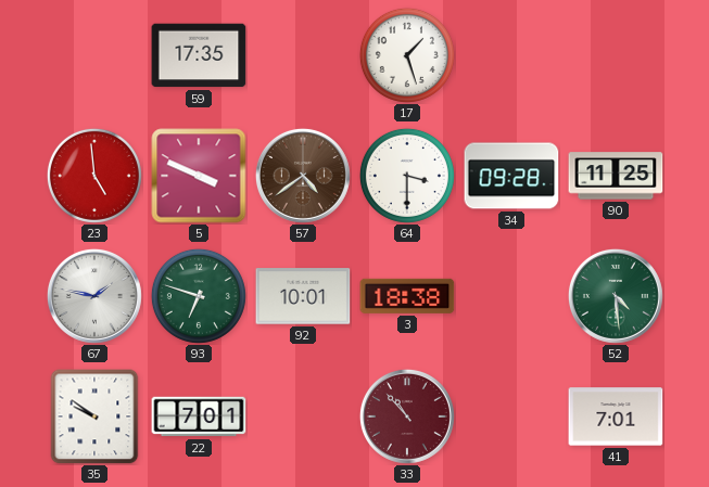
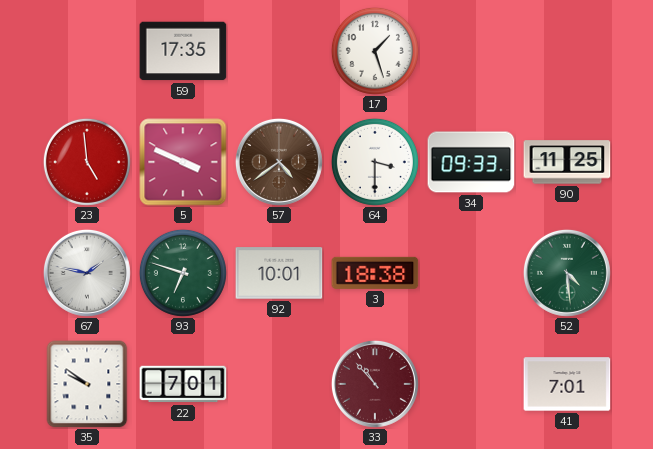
34: 09:28 -> 09:33
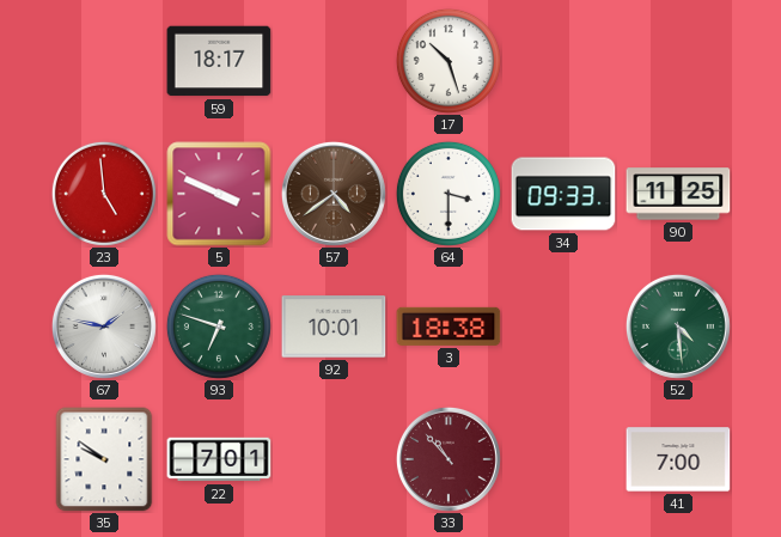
59: 17:35 -> 18:17
17: 1:27 -> 10:27
41: 7:01 -> 7:00
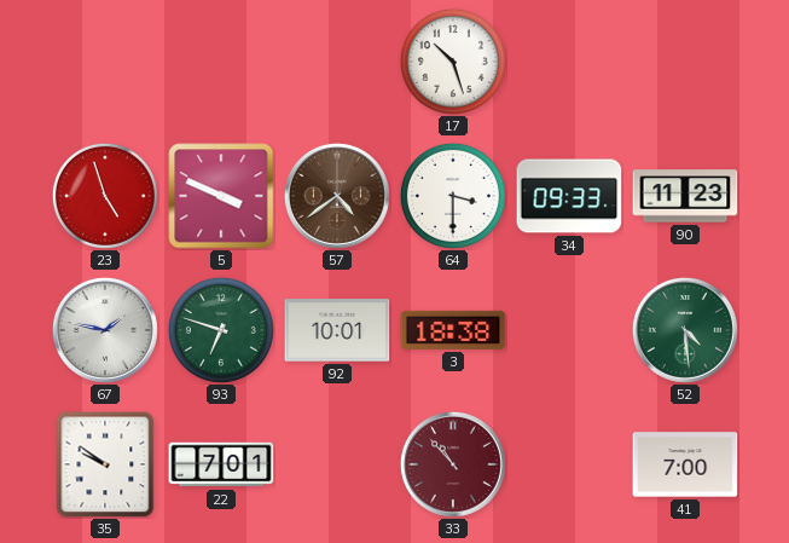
59: 18:17 -> none
23: 4:59 -> 4:57
90: 11:25 -> 11:23
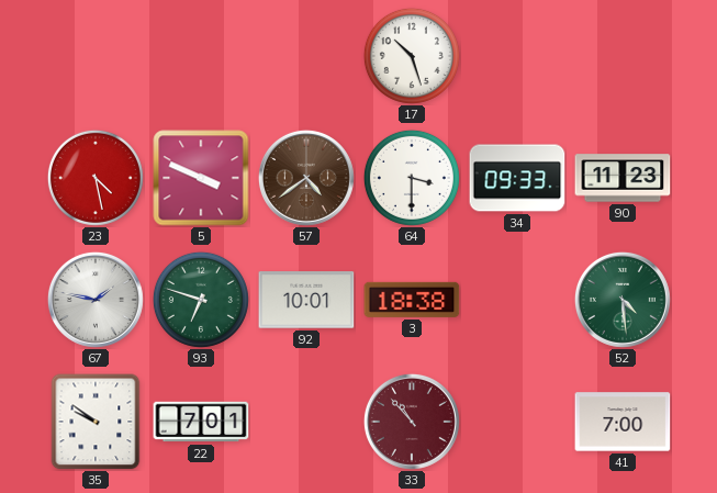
23: 4:57 -> 4:28
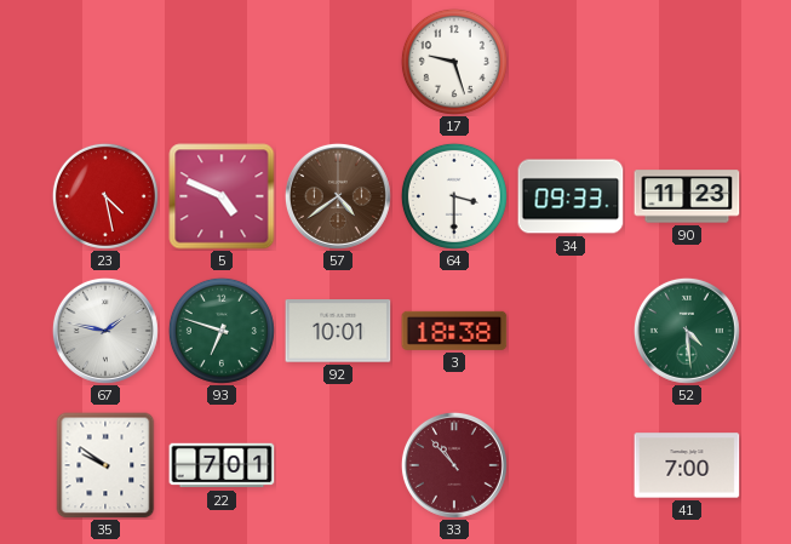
17: 10:27 -> 9:27
5: 3:49 -> 4:49
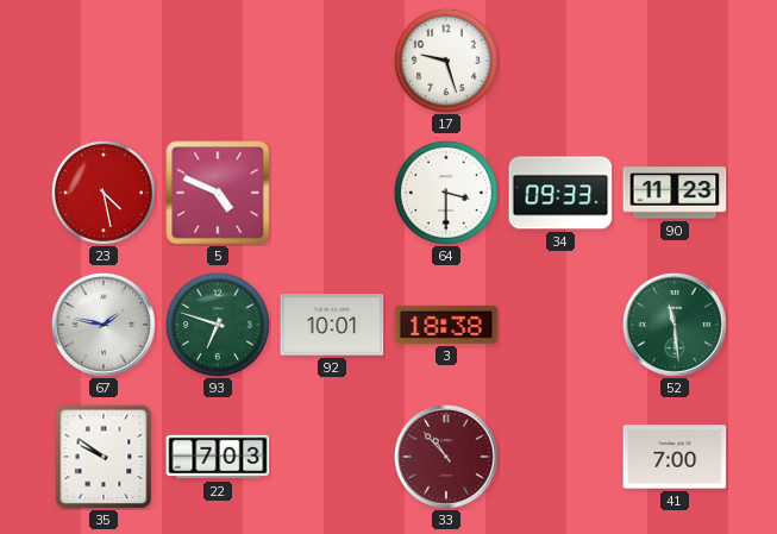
57: 4:39 -> none
52: 4:29 -> 11:29
22: 7:01 -> 7:03
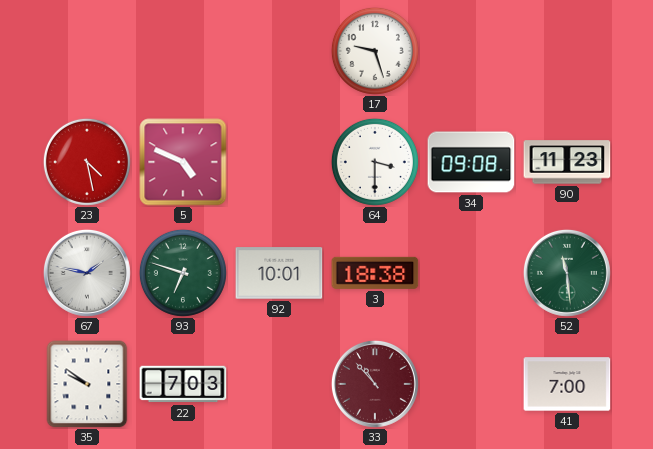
34: 09:33 -> 09:08
